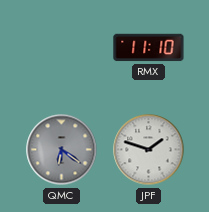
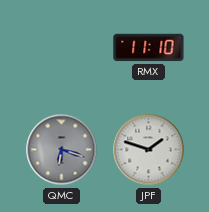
QMC: 6:21 -> 6:18
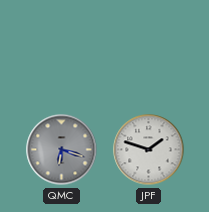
RMX: 11:10 -> none
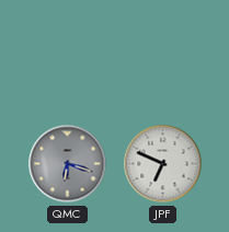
JPF: 1:48 -> 6:49
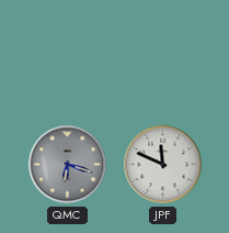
JPF: 6:49 -> 11:49
